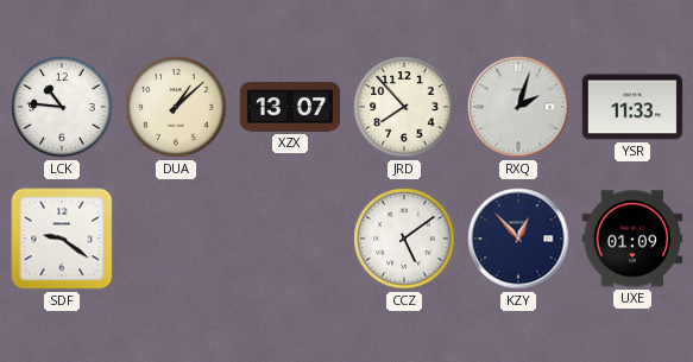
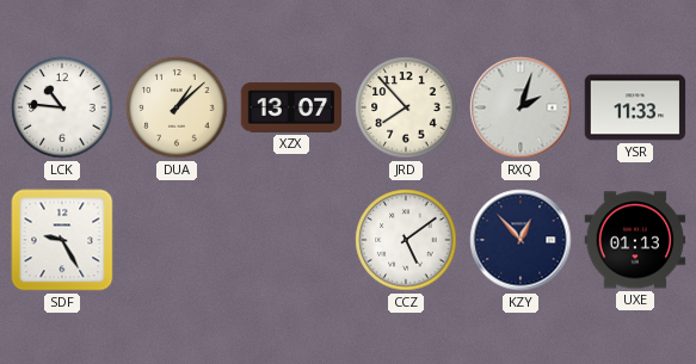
SDF: 9:21 -> 9:25
UXE: 01:09 -> 01:13
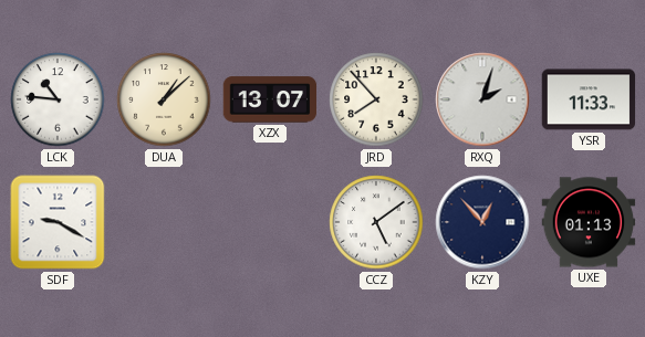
SDF: 9:25 -> 9:20
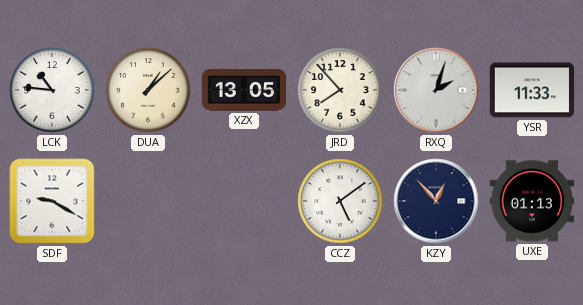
XZX: 13:07 -> 13:05
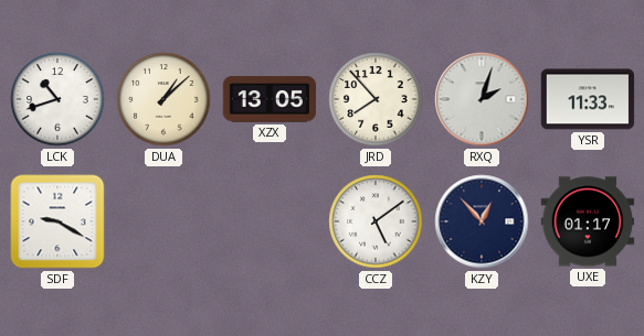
LCK: 10:46 -> 10:42
UXE: 01:13 -> 01:17
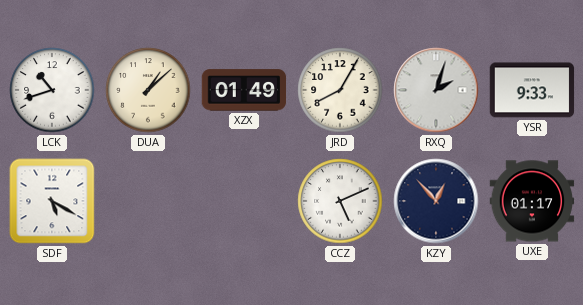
XZX: 13:05 -> 01:49
JRD: 7:53 -> 8:05
YSR: 11:33 -> 9:33
SDF: 9:20 -> 5:20
CCZ: 5:09 -> 5:11
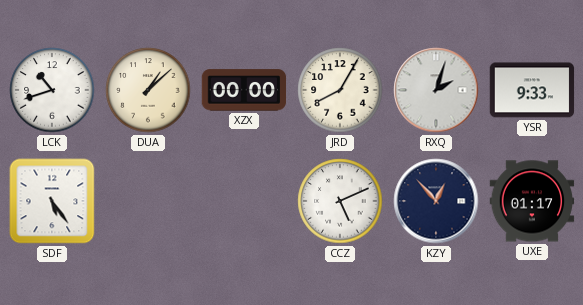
XZX: 01:49 -> 00:00
SDF: 5:20 -> 5:24
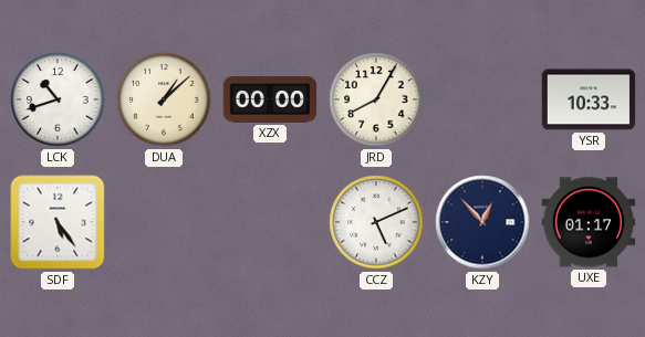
RXQ: 2:03 -> none
YSR: 9:33 -> 10:33
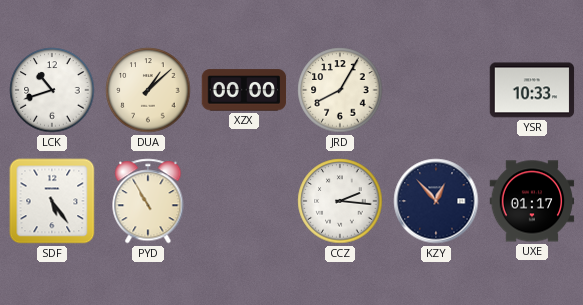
PYD: none -> 10:55
CCZ: 5:11 -> 2:16
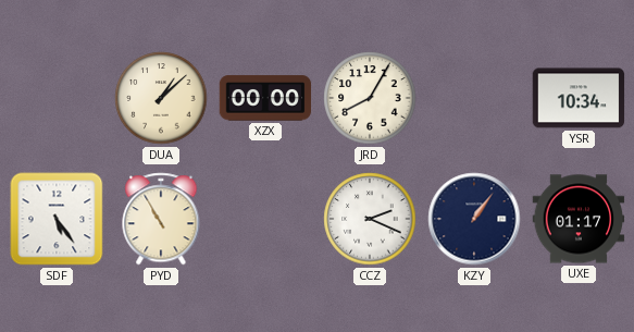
LCK: 10:42 -> none
YSR: 10:33 -> 10:34
CCZ: 2:16 -> 2:19
KZY: 12:53 -> 1:06
